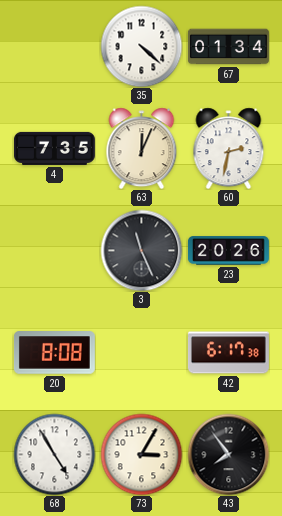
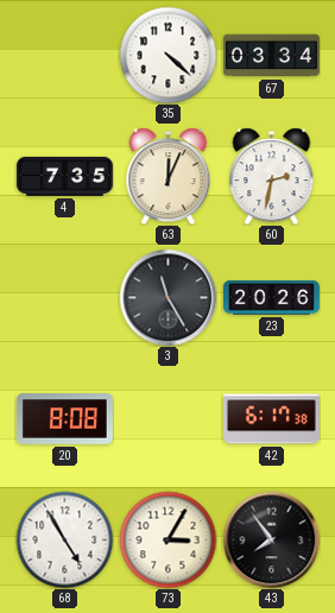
67: 01:34 -> 03:34
3: 11:26 -> 11:25
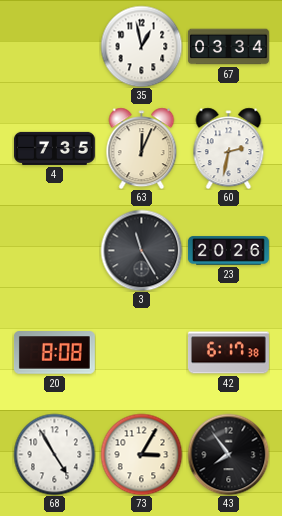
35: 4:22 -> 12:58
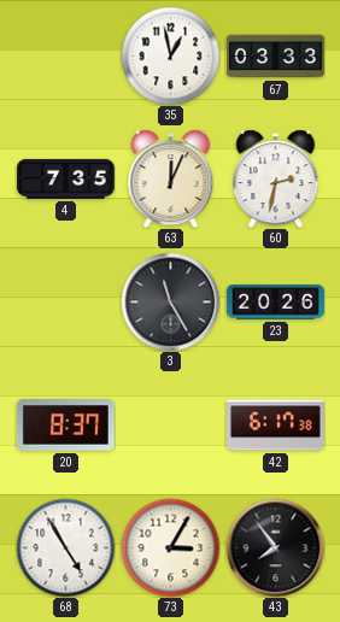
67: 03:34 -> 03:33
20: 8:08 -> 8:37
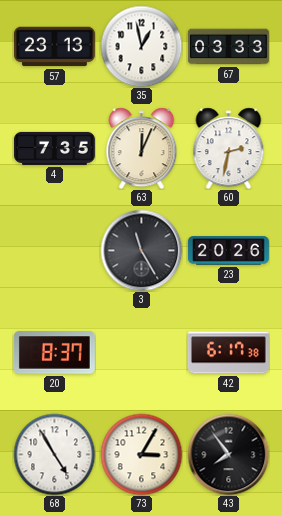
57: none -> 23:13
